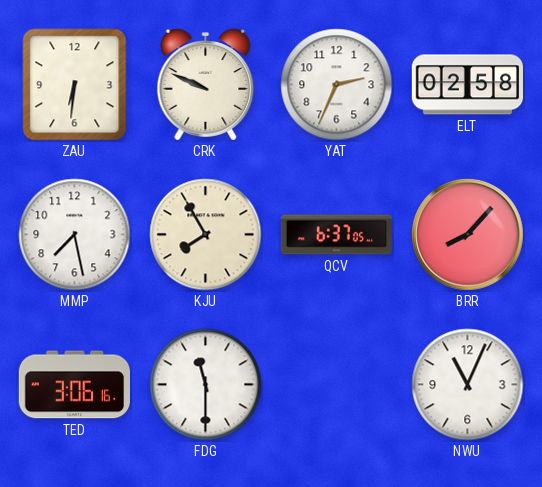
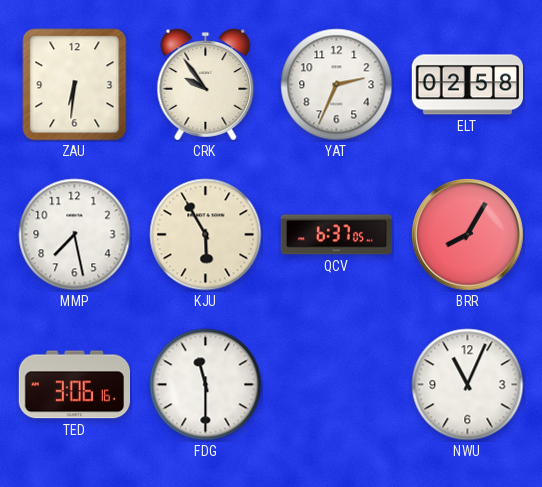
CRK: 9:49 -> 9:54
KJU: 7:55 -> 5:55
BRR: 8:07 -> 8:05
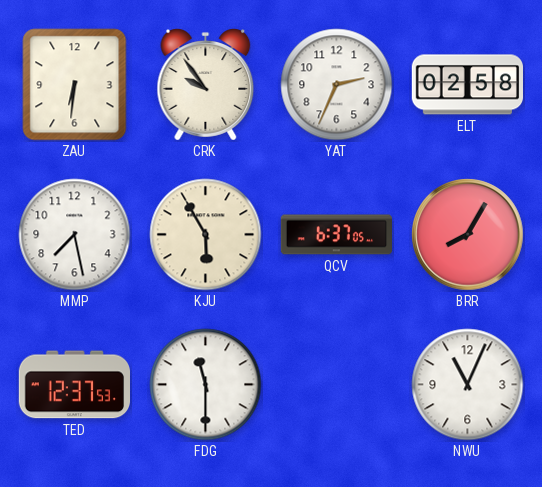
TED: 3:06 -> 12:37
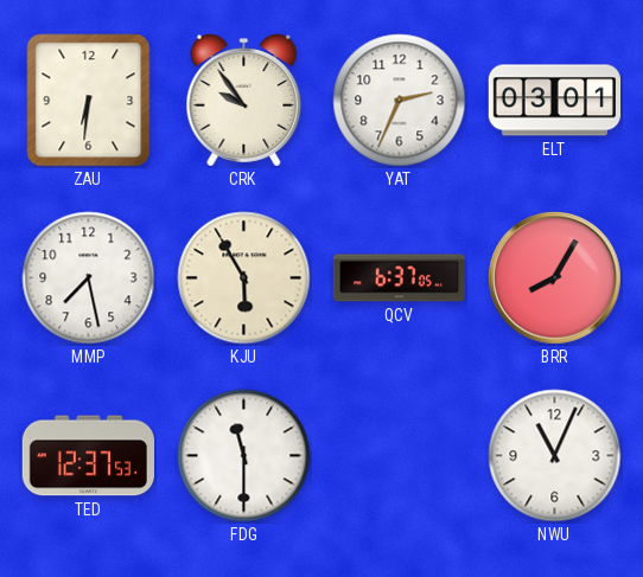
ELT: 02:58 -> 03:01
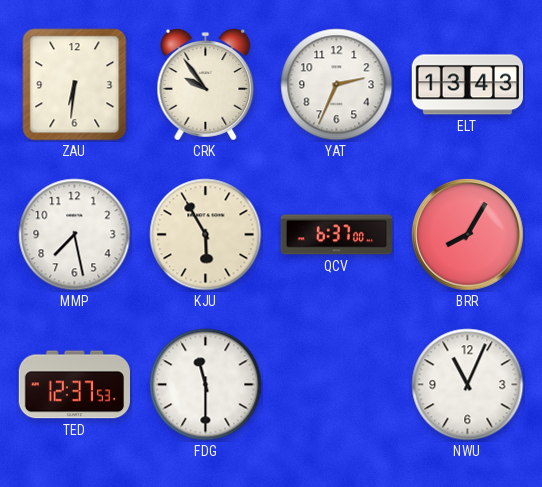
ELT: 03:01 -> 13:43
QCV: 6:37:05 -> 6:37:00
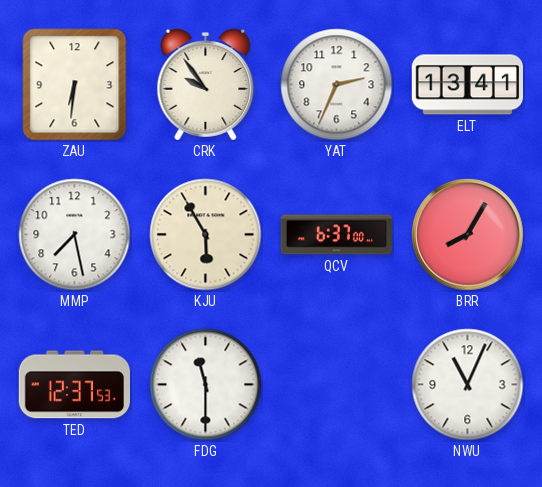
ELT: 13:43 -> 13:41
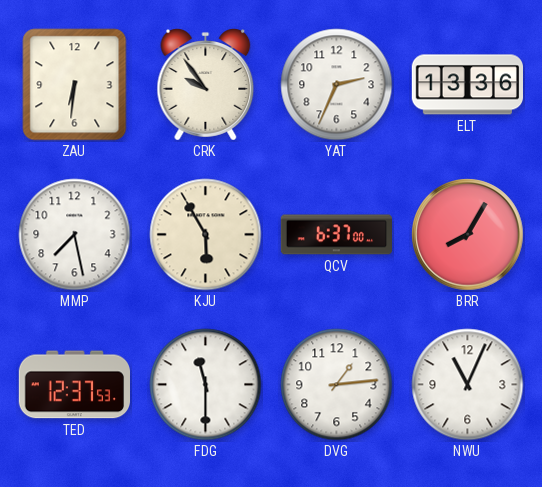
ELT: 13:41 -> 13:36
DVG: none -> 1:14
